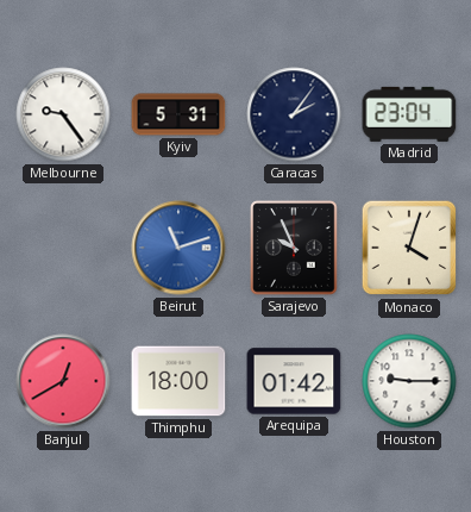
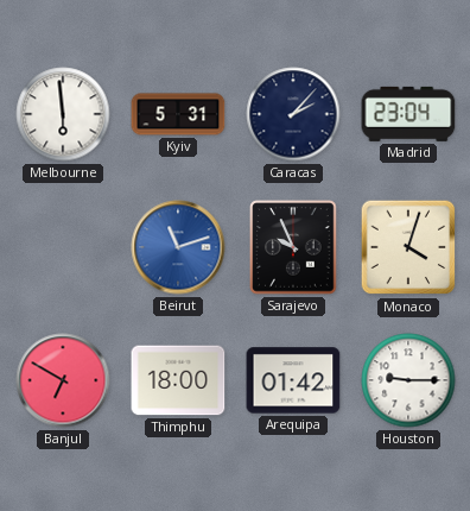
Melbourne: 9:24 -> 5:59
Caracas: 2:06 -> 2:07
Banjul: 12:40 -> 6:50
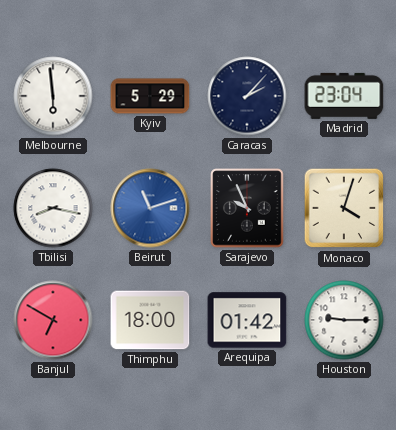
Kyiv: 5:31 -> 5:29
Tbilisi: none -> 8:17
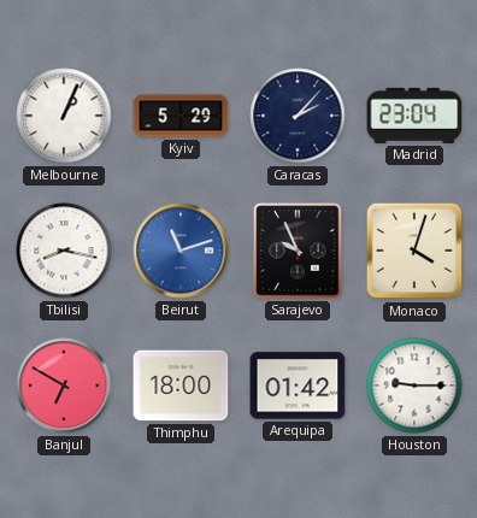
Melbourne: 5:59 -> 1:04
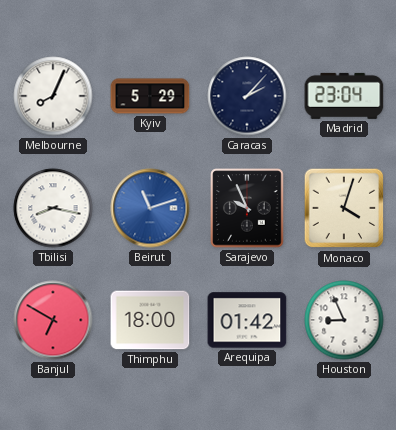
Melbourne: 1:04 -> 8:04
Houston: 9:15 -> 8:56
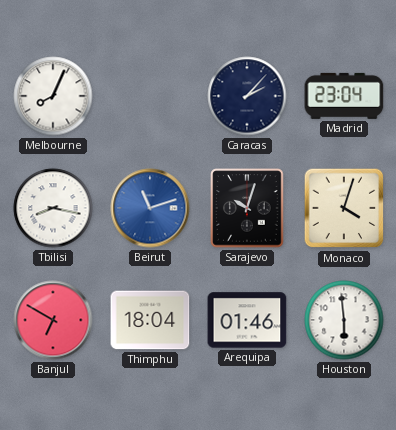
Kyiv: 5:29 -> none
Sarajevo: 9:56 -> 10:03
Thimphu: 18:00 -> 18:04
Arequipa: 01:42 -> 01:46
Houston: 8:56 -> 5:59
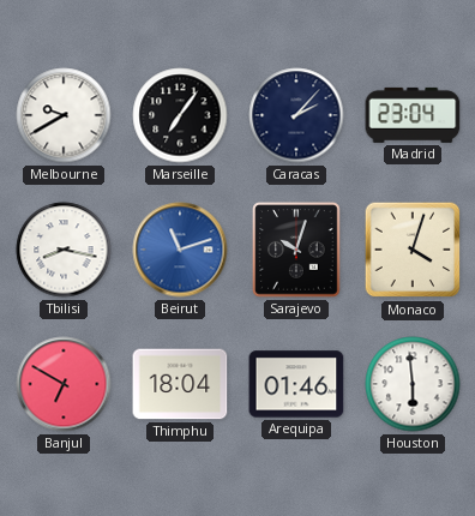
Melbourne: 8:04 -> 9:40
Marseille: none -> 7:06
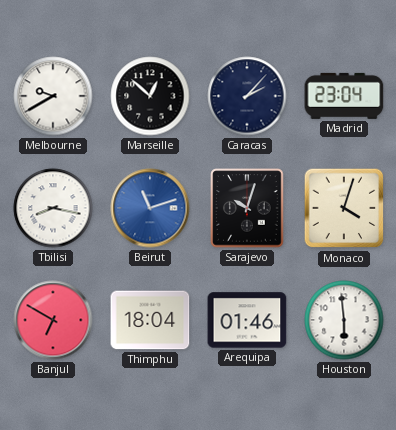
Marseille: 7:06 -> 12:52
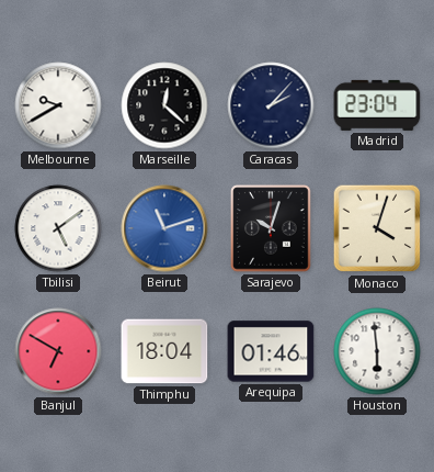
Marseille: 12:52 -> 12:22
Tbilisi: 8:17 -> 5:09
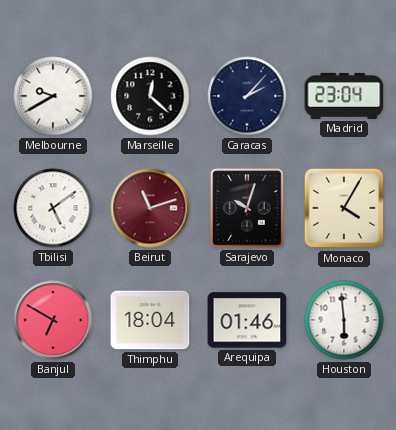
Beirut dial: blue -> burgundy
Monaco: 4:03 -> 4:05
